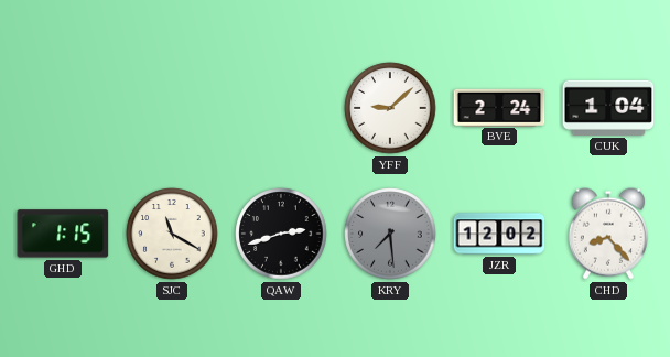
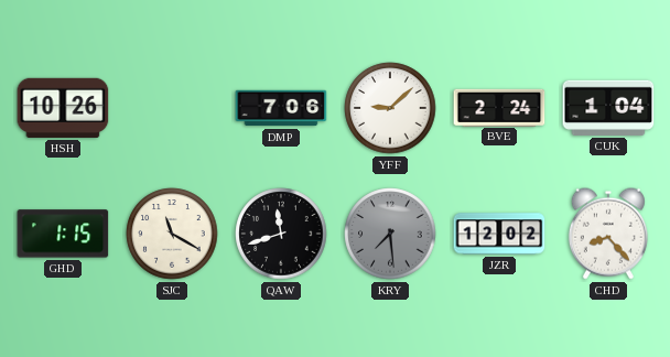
HSH: none -> 10:26
DMP: none -> 7:06
QAW: 2:42 -> 11:42
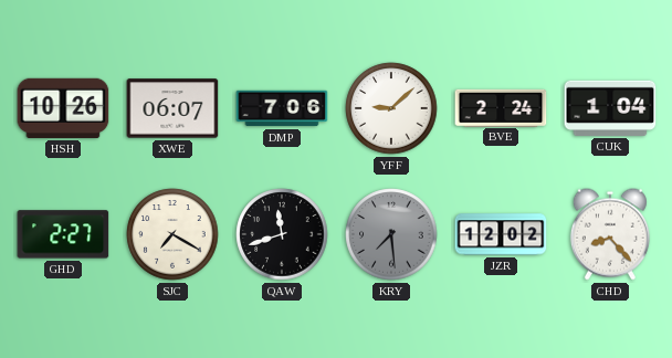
XWE: none -> 06:07
GHD: 1:15 -> 2:27
SJC: 11:20 -> 7:20
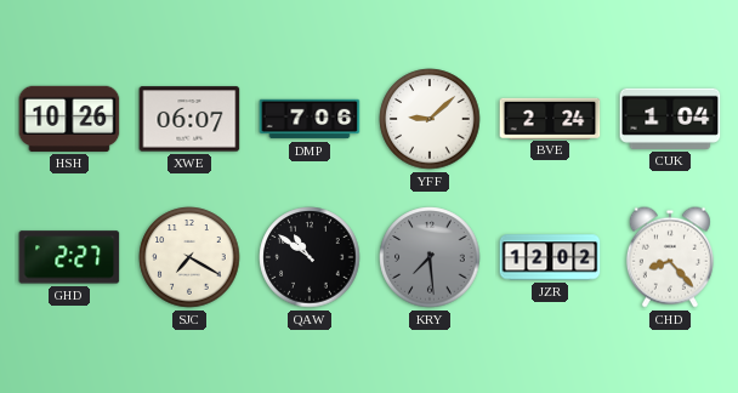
QAW: 11:42 -> 10:51
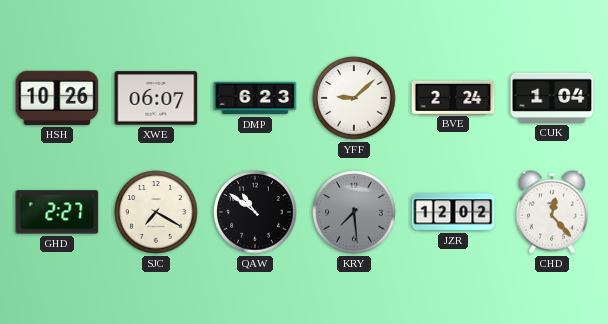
DMP: 7:06 -> 6:23
CHD: 8:23 -> 12:23
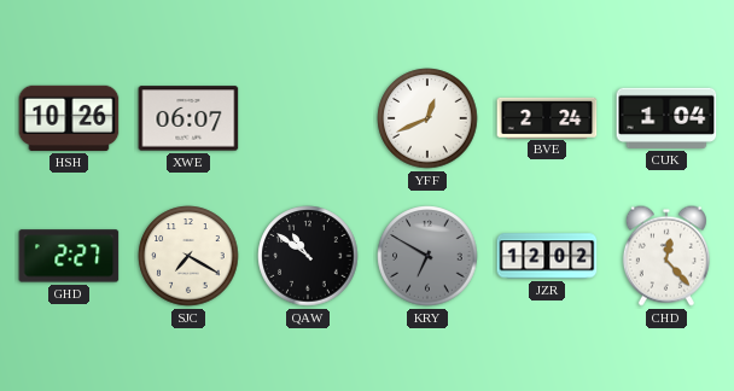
DMP: 6:23 -> none
YFF: 9:08 -> 12:41
KRY: 7:29 -> 6:50
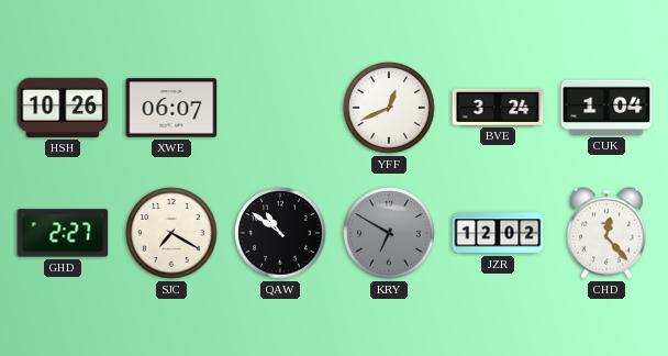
BVE: 2:24 -> 3:24
